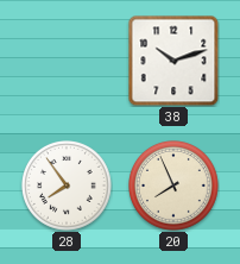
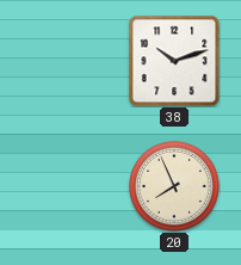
28: 7:54 -> none
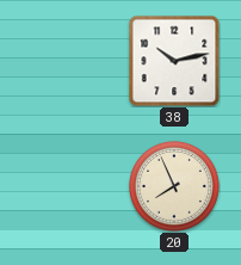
38: 10:12 -> 10:13
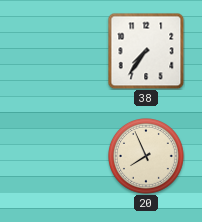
38: 10:13 -> 7:36
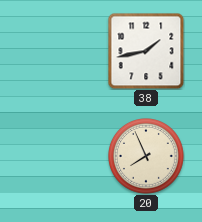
38: 7:36 -> 1:43
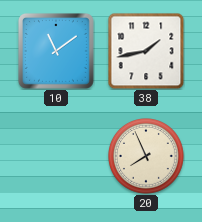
10: none -> 11:09
